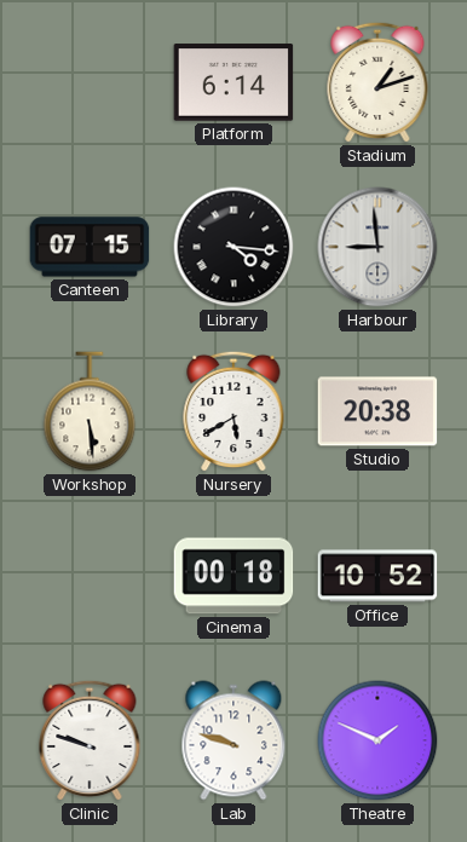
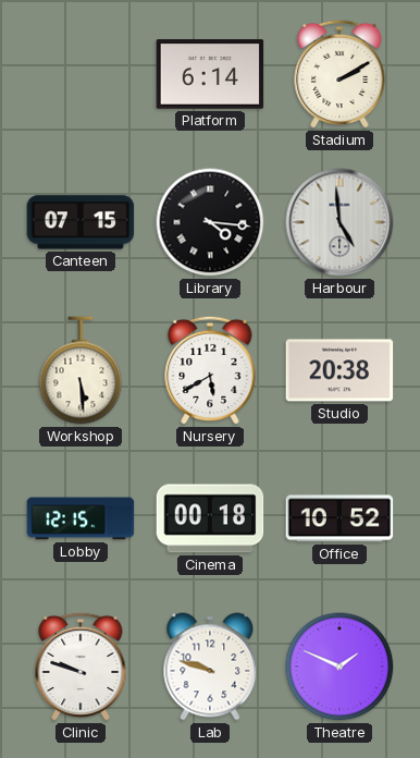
Stadium: 1:12 -> 2:10
Harbour: 8:59 -> 4:59
Lobby: none -> 12:15
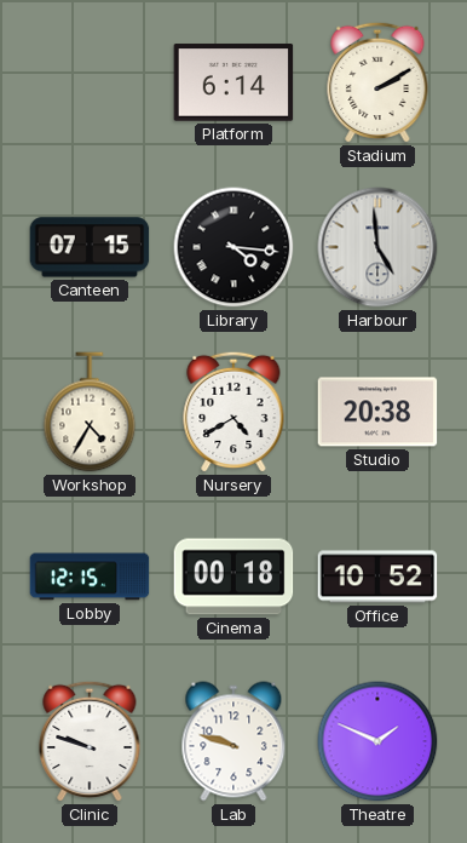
Workshop: 5:29 -> 4:35
Nursery: 5:40 -> 4:40
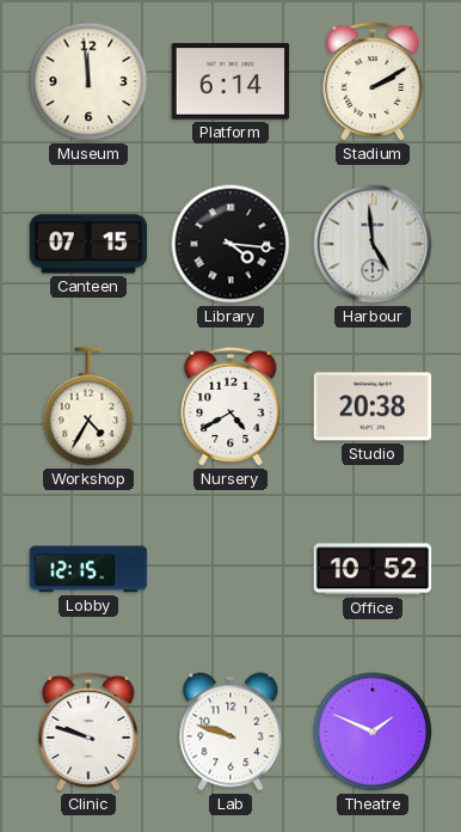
Museum: none -> 11:59
Cinema: 00:18 -> none
